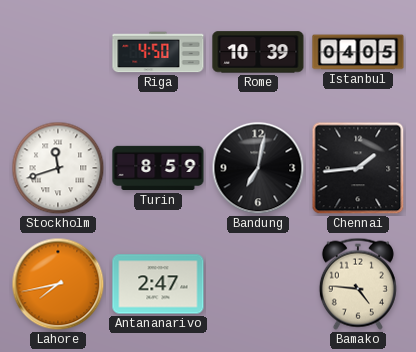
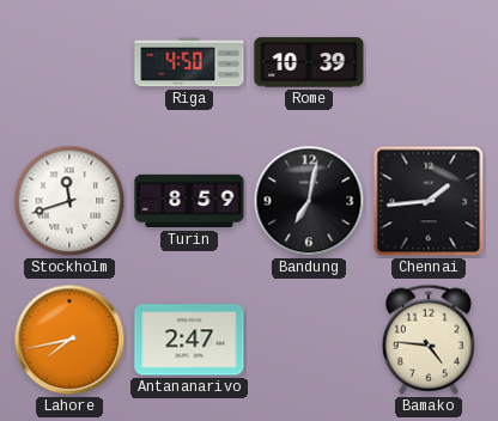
Istanbul: 04:05 -> none
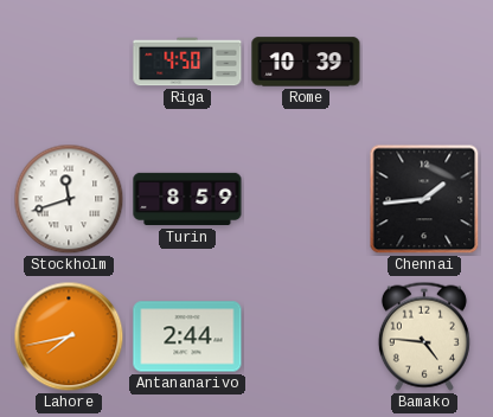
Bandung: 7:02 -> none
Antananarivo: 2:47 -> 2:44
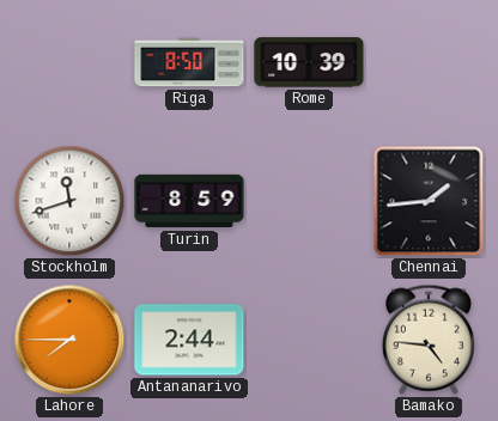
Riga: 4:50 -> 8:50
Lahore: 7:43 -> 7:45
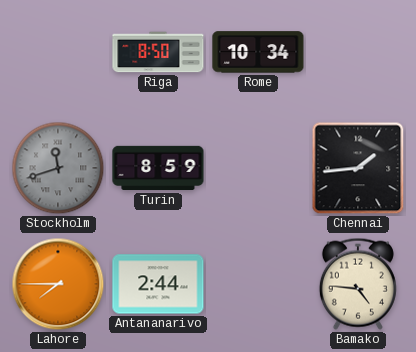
Rome: 10:39 -> 10:34
Stockholm dial: white -> grey
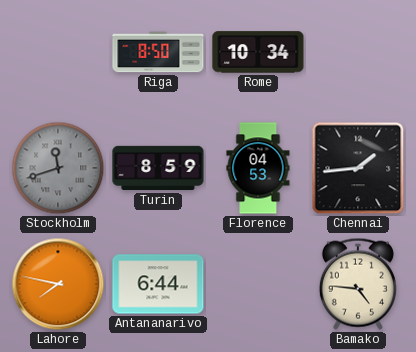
Florence: none -> 04:53
Lahore: 7:45 -> 7:47
Antananarivo: 2:44 -> 6:44
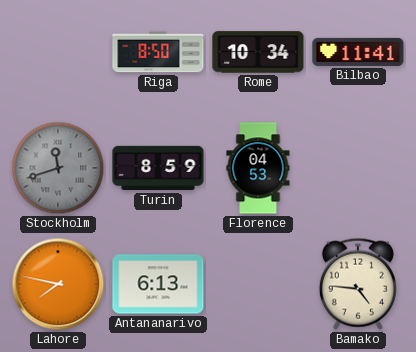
Bilbao: none -> 11:41
Chennai: 1:44 -> none
Antananarivo: 6:44 -> 6:13
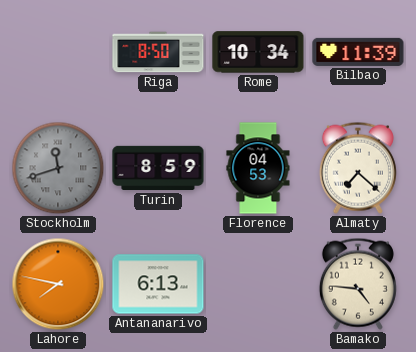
Bilbao: 11:41 -> 11:39
Almaty: none -> 7:22
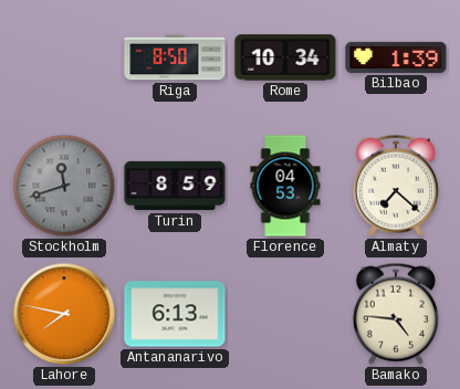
Bilbao: 11:39 -> 1:39
